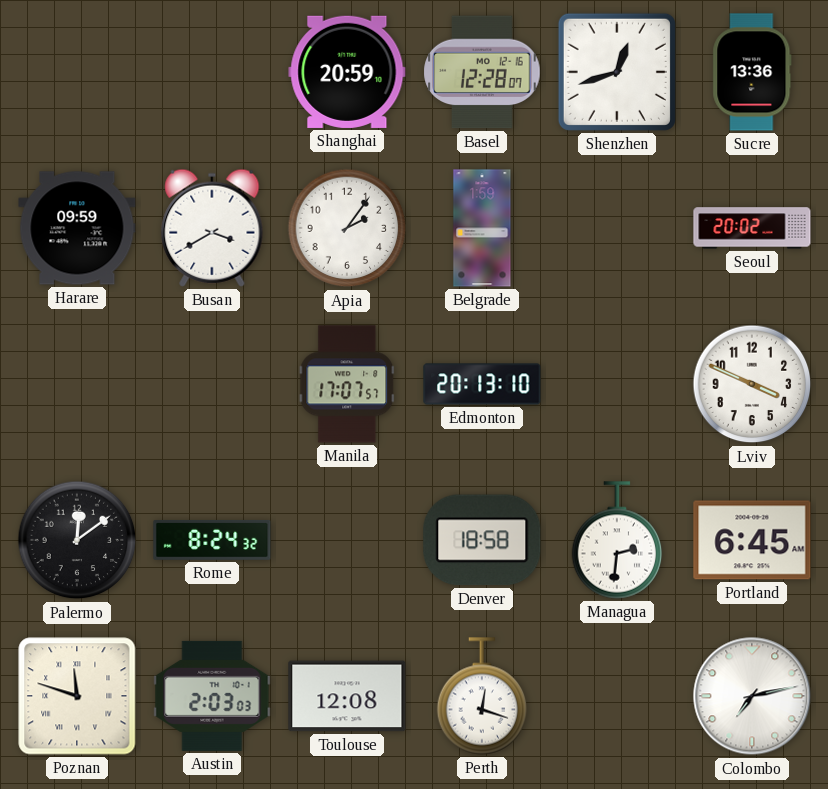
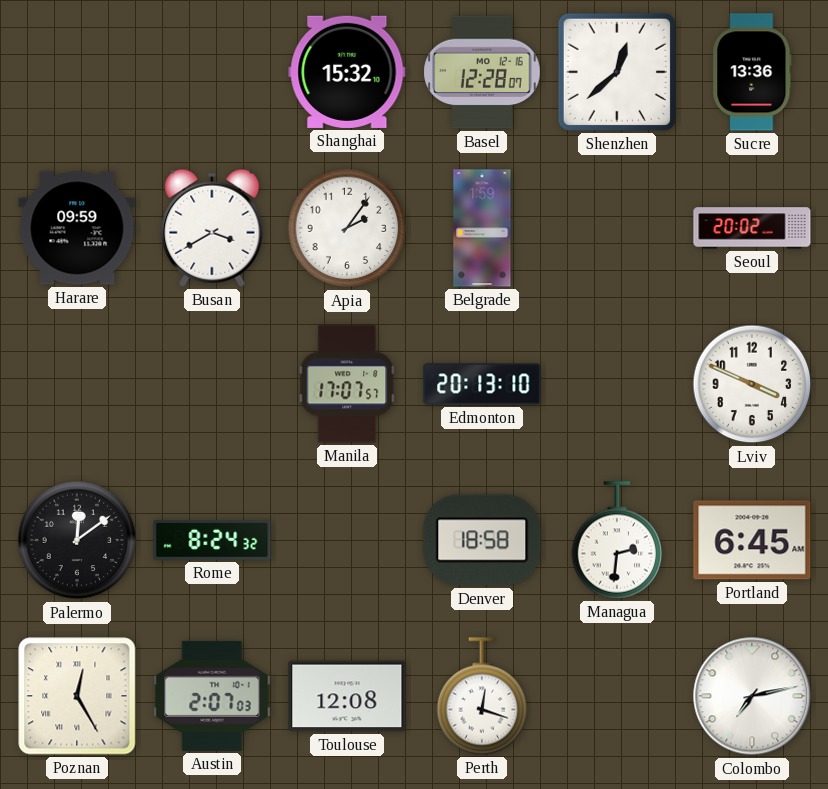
Shanghai: 20:59 -> 15:32
Shenzhen: 12:42 -> 12:38
Poznan: 11:48 -> 12:25
Austin: 2:03 -> 2:07
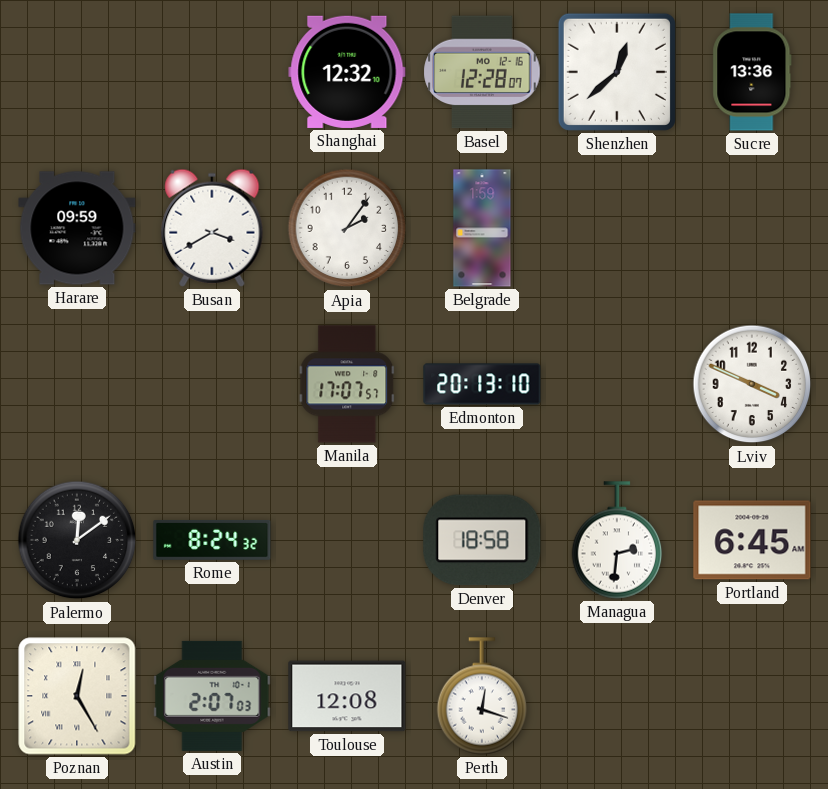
Shanghai: 15:32 -> 12:32
Seoul: 20:02 -> none
Colombo: 7:13 -> none
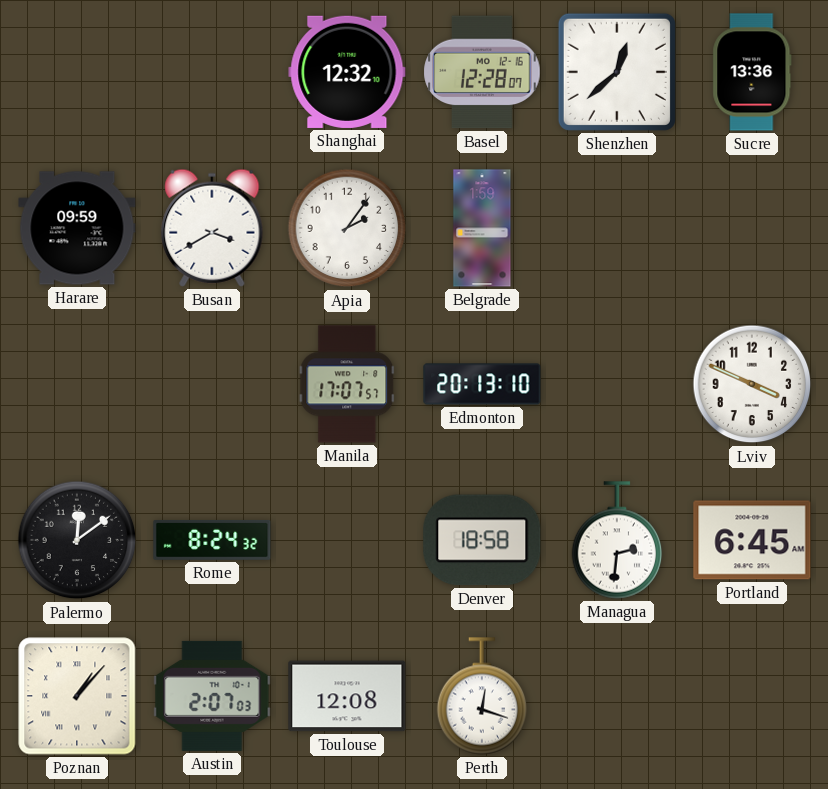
Poznan: 12:25 -> 1:07
